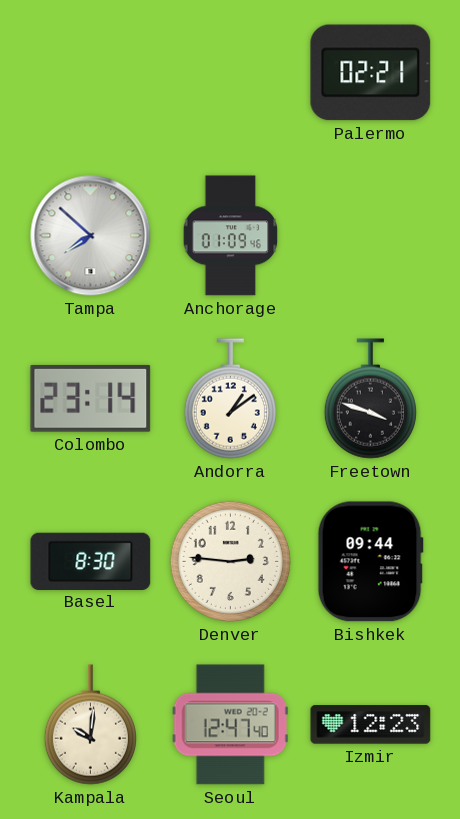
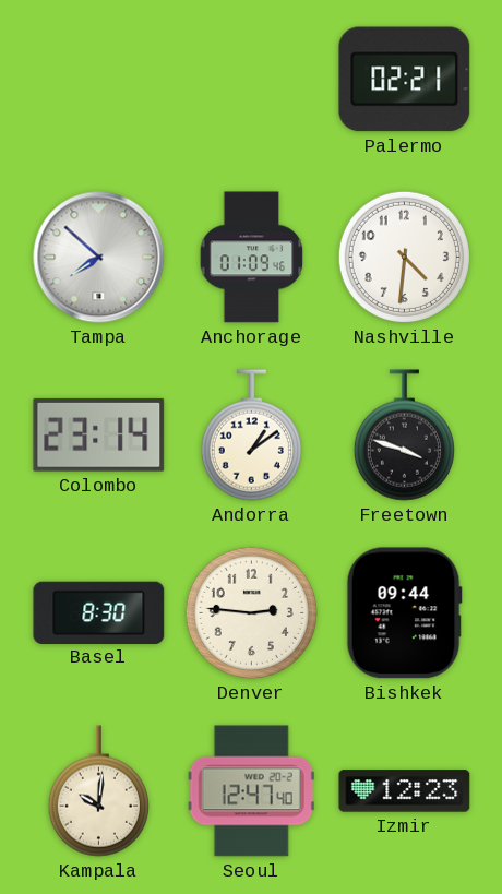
Nashville: none -> 4:31
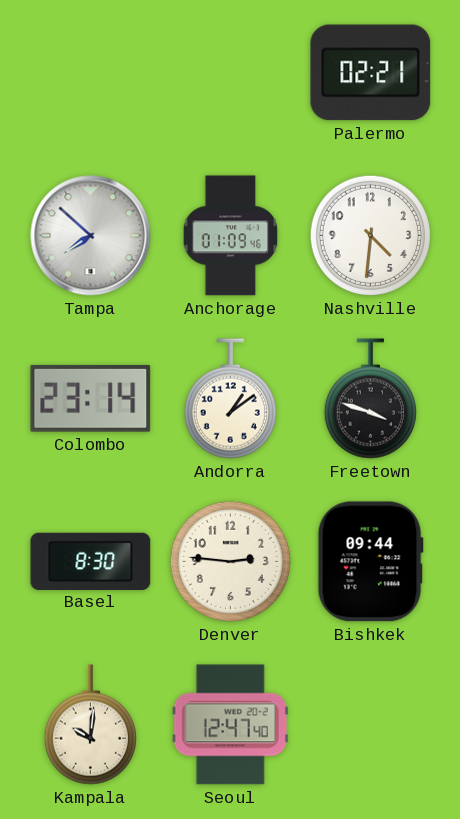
Izmir: 12:23 -> none
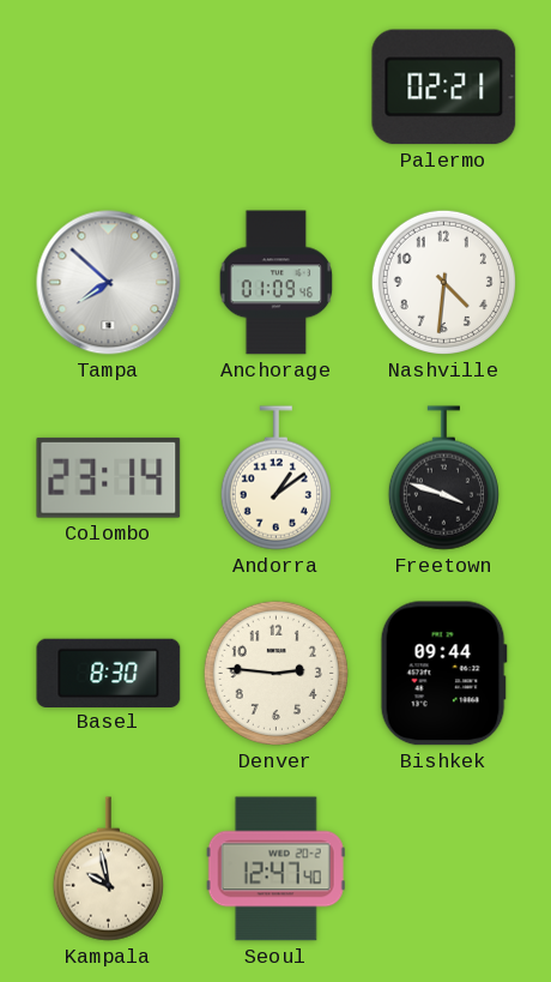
Kampala: 10:01 -> 9:58
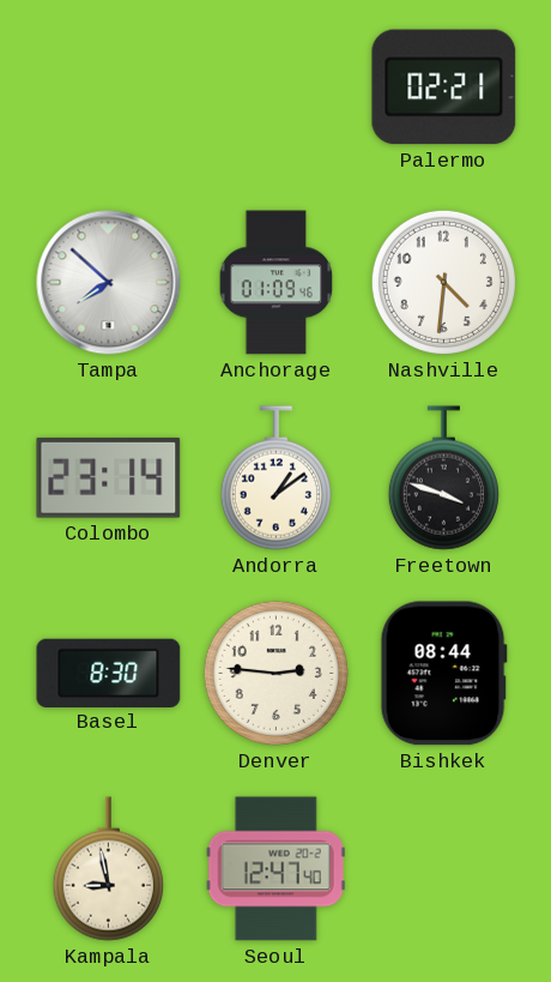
Bishkek: 09:44 -> 08:44
Kampala: 9:58 -> 8:58
